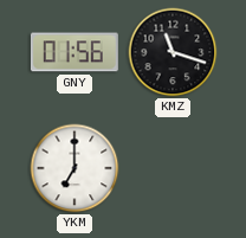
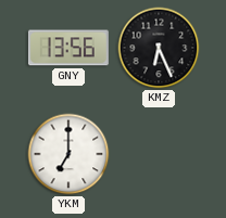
GNY: 01:56 -> 13:56
KMZ: 11:18 -> 6:26
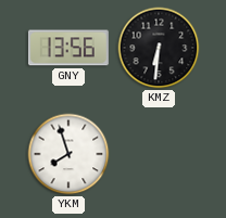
KMZ: 6:26 -> 6:31
YKM: 7:00 -> 7:57
